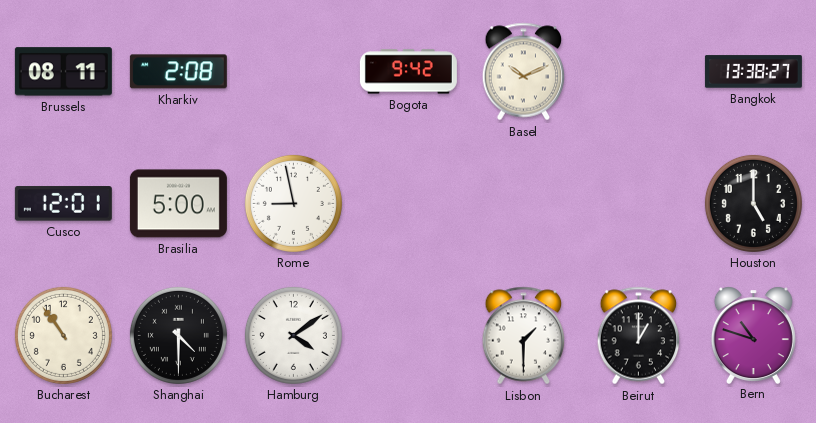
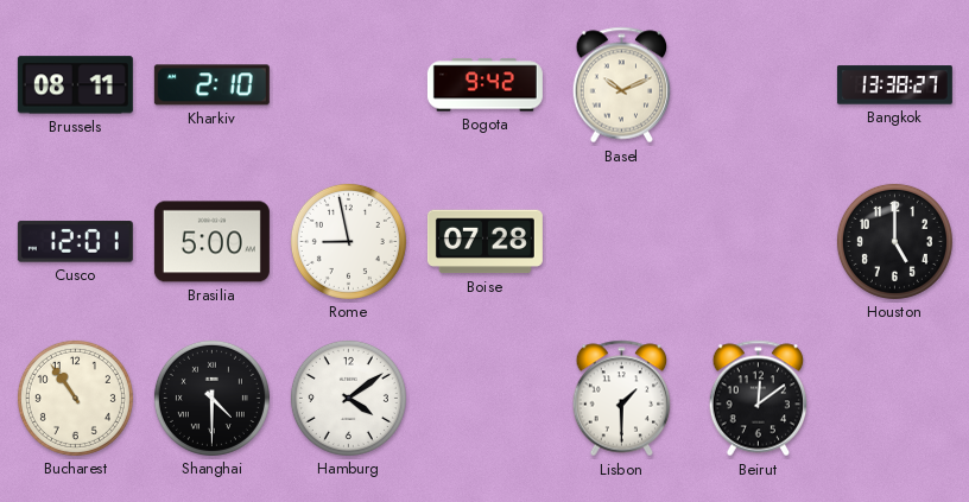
Kharkiv: 2:08 -> 2:10
Boise: none -> 07:28
Beirut: 1:00 -> 12:09
Bern: 10:48 -> none
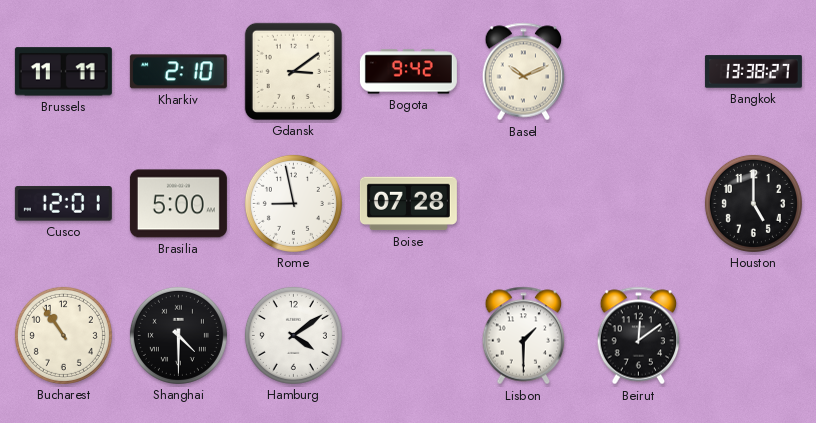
Brussels: 08:11 -> 11:11
Gdansk: none -> 3:09
